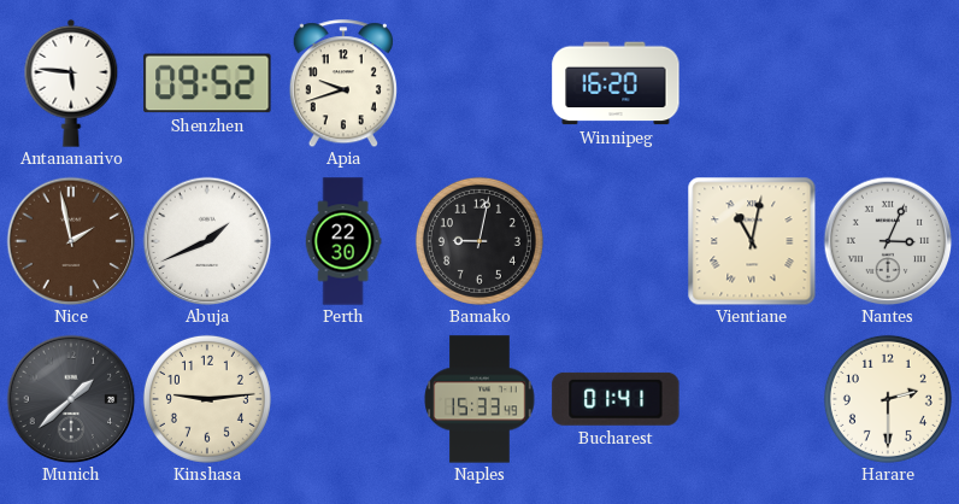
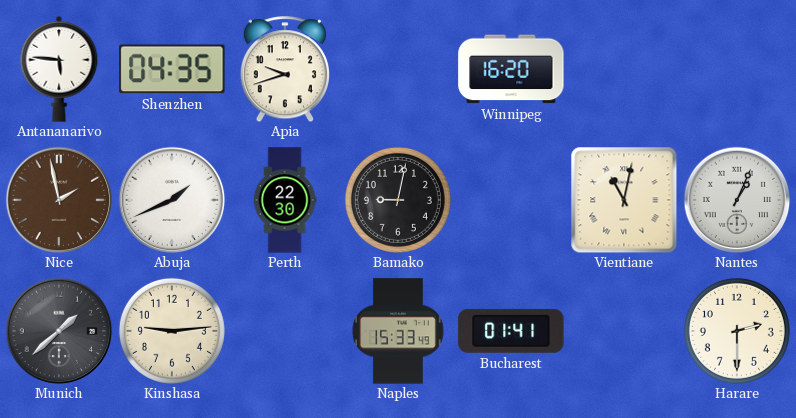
Shenzhen: 09:52 -> 04:35
Nantes: 3:04 -> 1:04
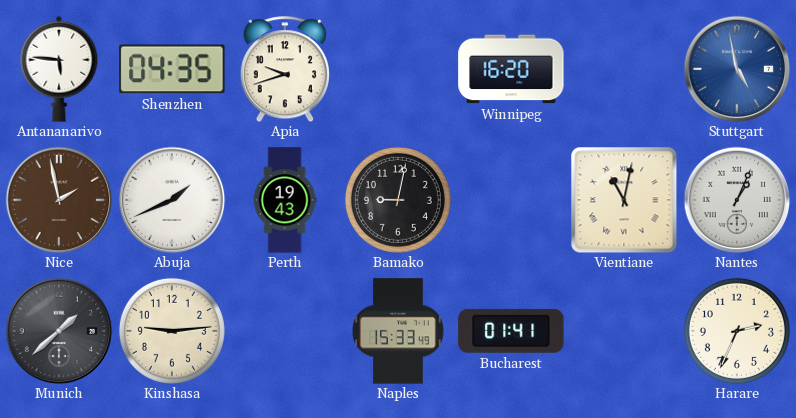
Stuttgart: none -> 4:58
Perth: 22:30 -> 19:43
Harare: 2:30 -> 2:34
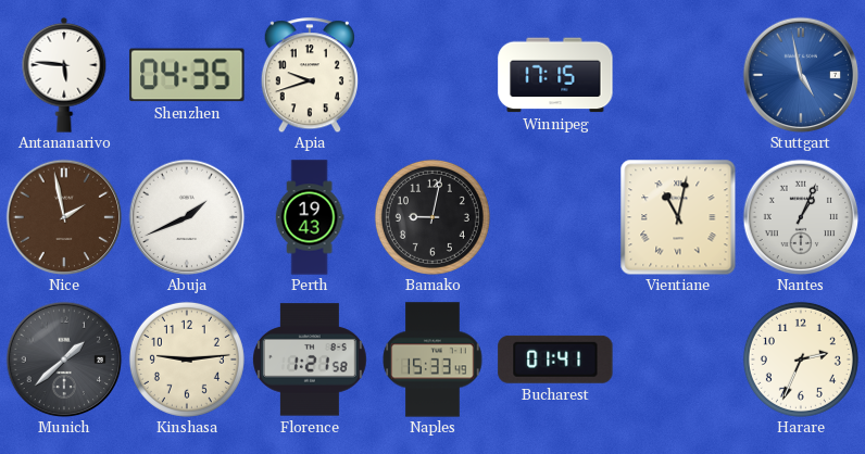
Winnipeg: 16:20 -> 17:15
Florence: none -> 1:21
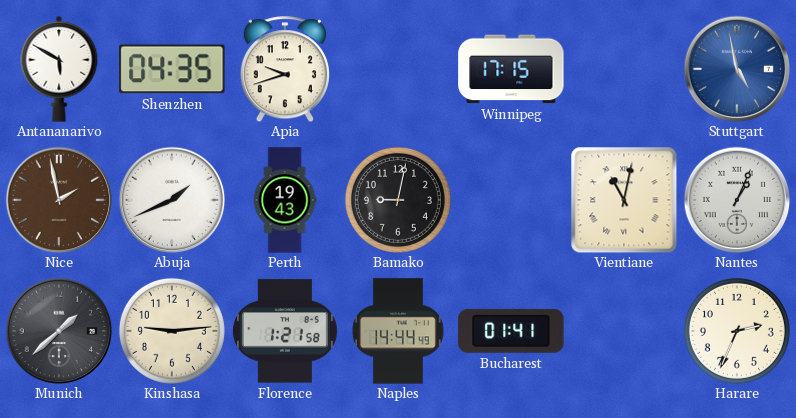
Antananarivo: 5:46 -> 5:50
Naples: 15:33 -> 14:44
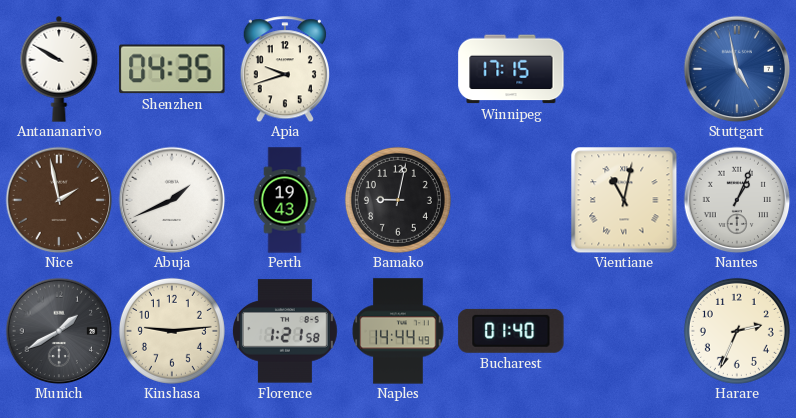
Antananarivo: 5:50 -> 9:50
Munich: 1:38 -> 1:40
Bucharest: 01:41 -> 01:40
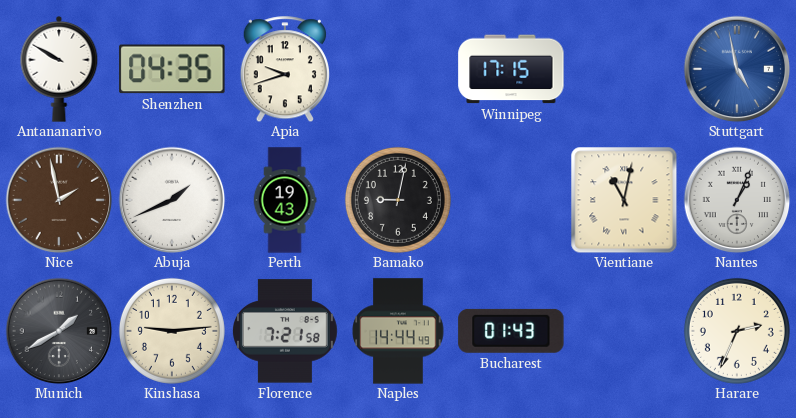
Florence: 1:21 -> 7:21
Bucharest: 01:40 -> 01:43
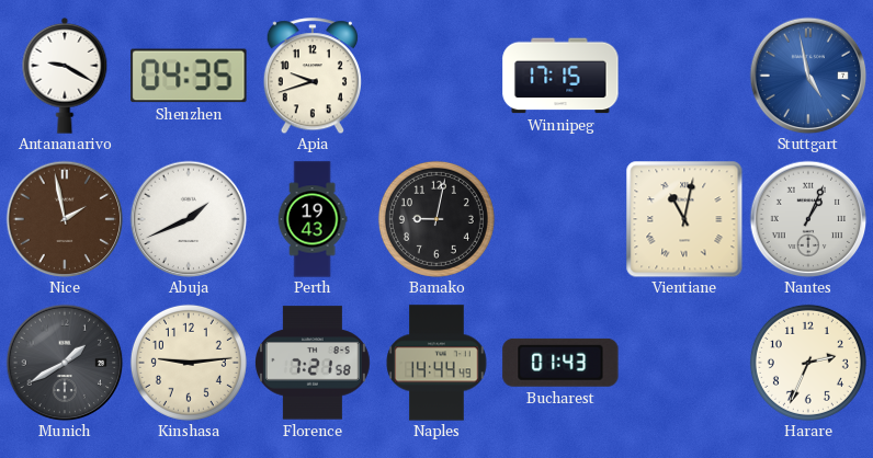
Antananarivo: 9:50 -> 9:20
